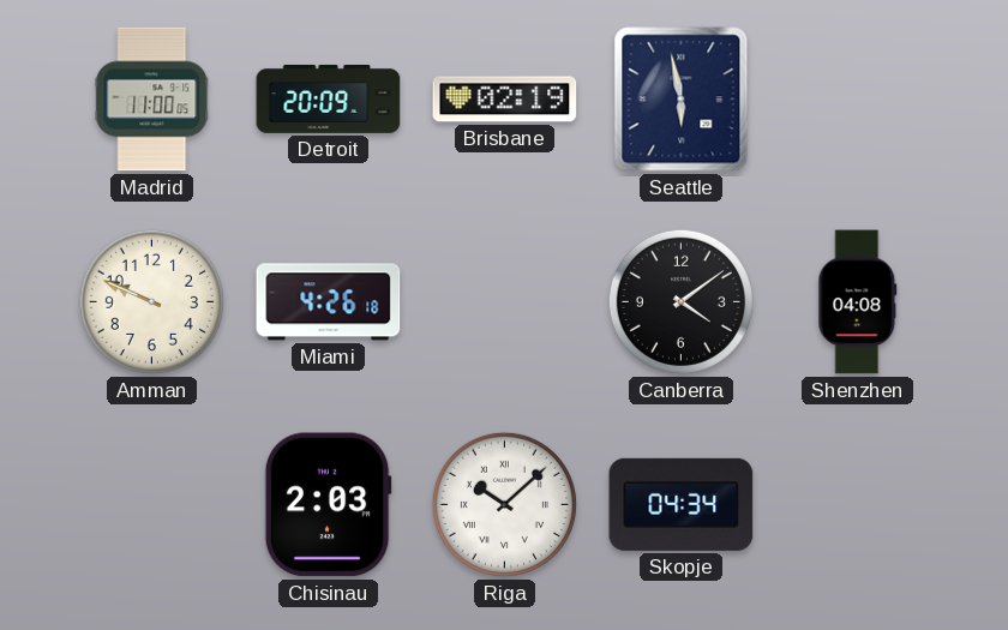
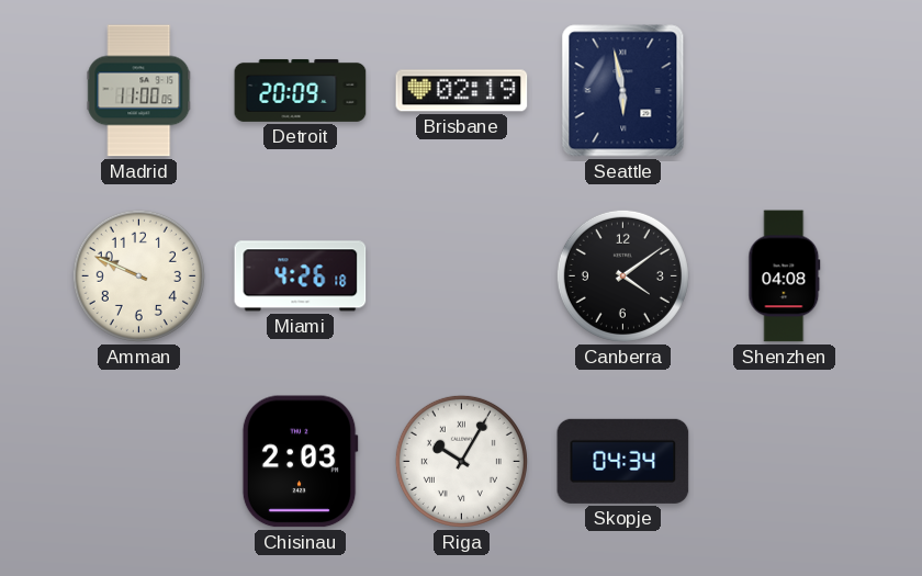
Riga: 10:08 -> 10:05
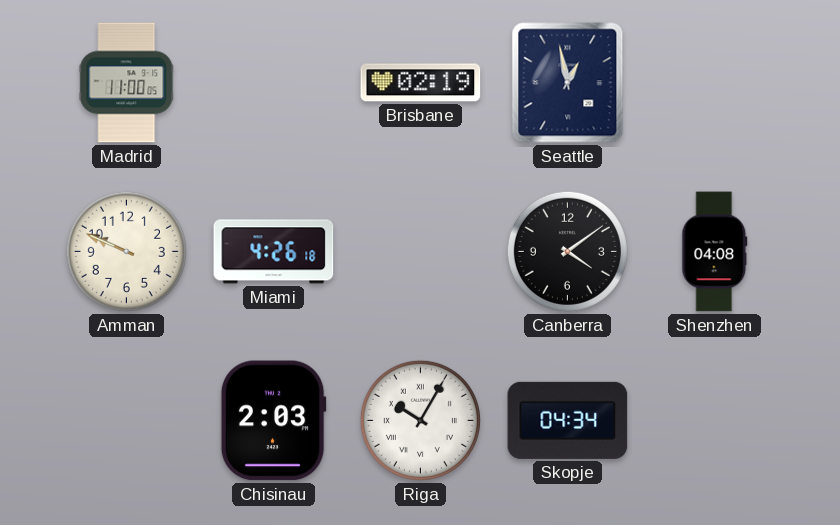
Detroit: 20:09 -> none
Seattle: 5:58 -> 12:58
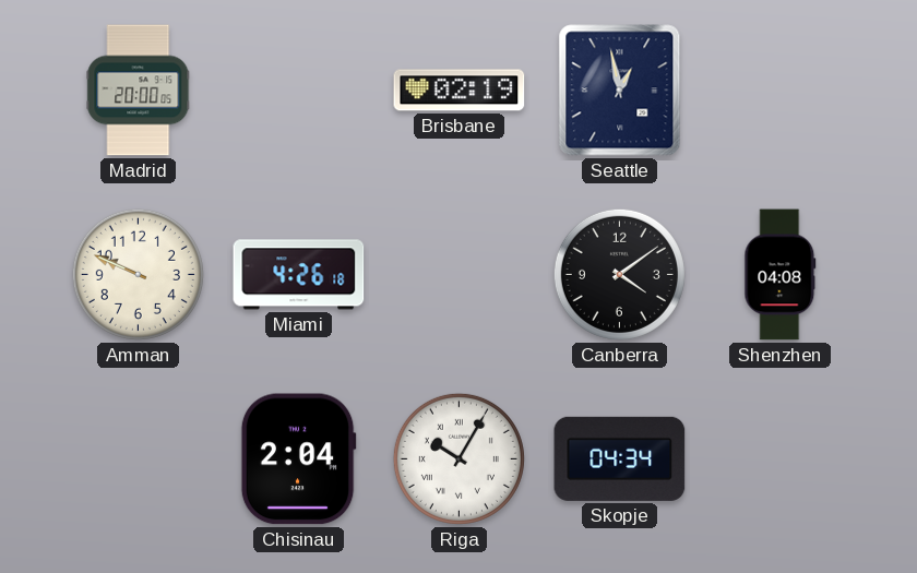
Madrid: 11:00 -> 20:00
Chisinau: 2:03 -> 2:04
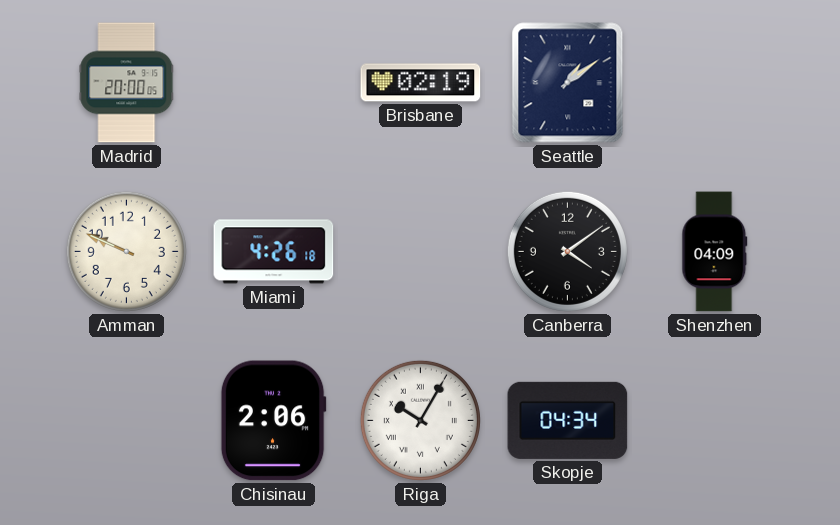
Seattle: 12:58 -> 1:09
Shenzhen: 04:08 -> 04:09
Chisinau: 2:04 -> 2:06
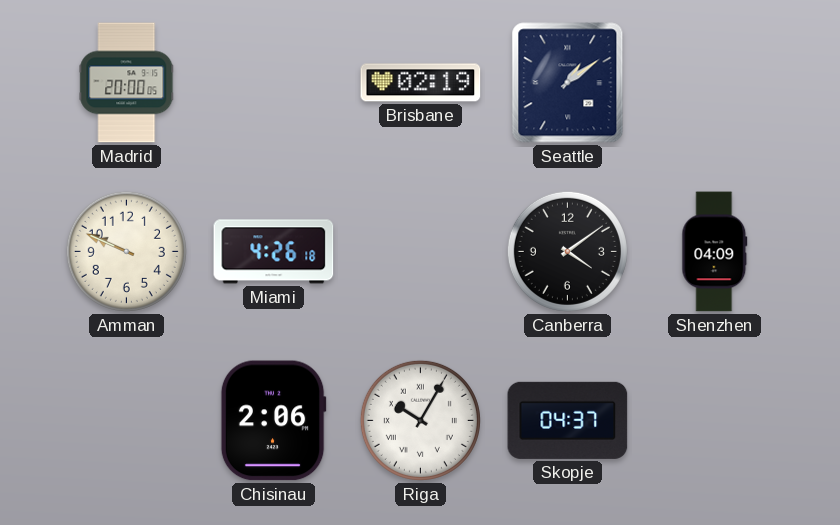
Skopje: 04:34 -> 04:37
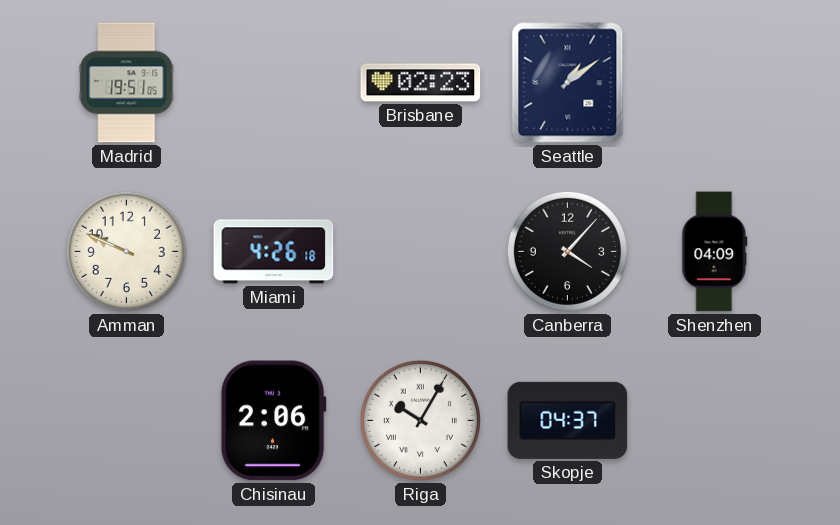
Madrid: 20:00 -> 19:51
Brisbane: 02:19 -> 02:23
Canberra: 4:09 -> 4:07
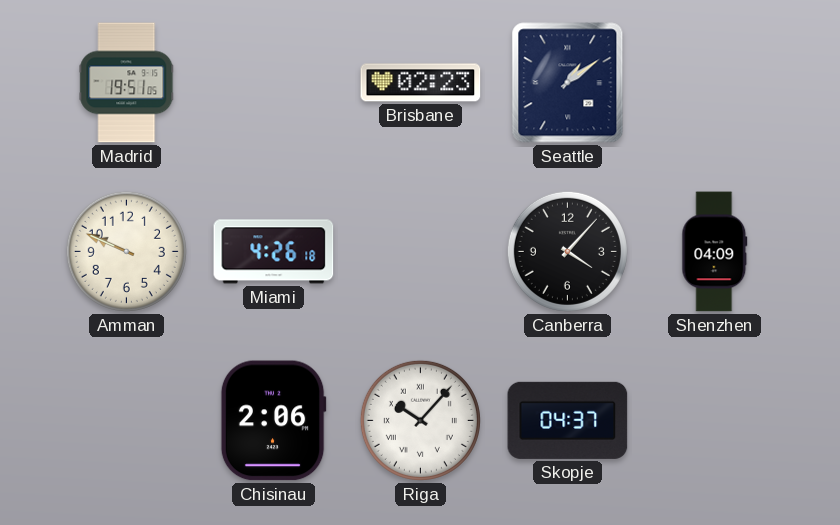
Riga: 10:05 -> 10:07
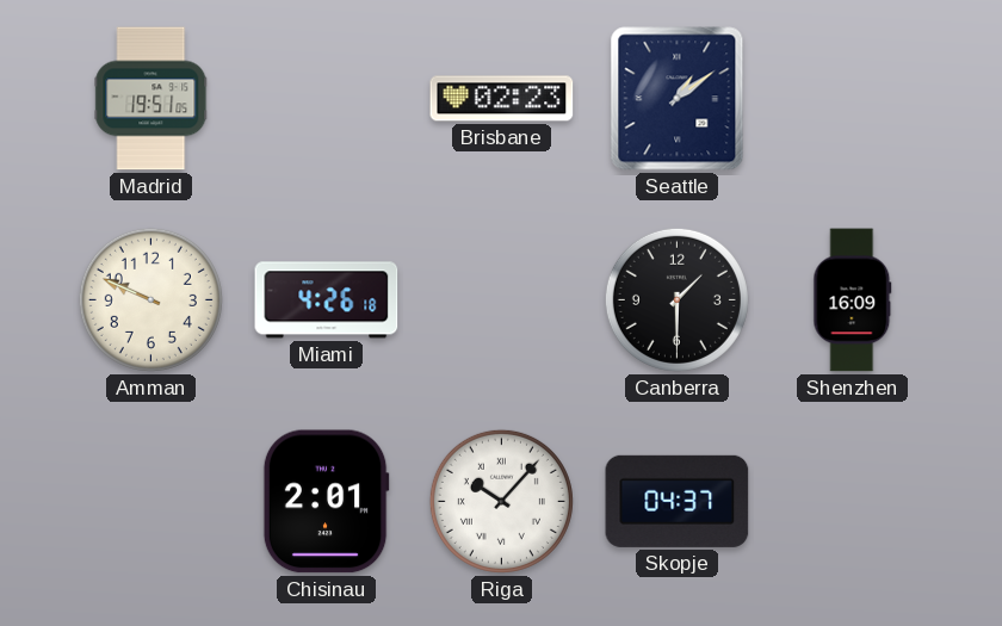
Canberra: 4:07 -> 1:30
Shenzhen: 04:09 -> 16:09
Chisinau: 2:06 -> 2:01
